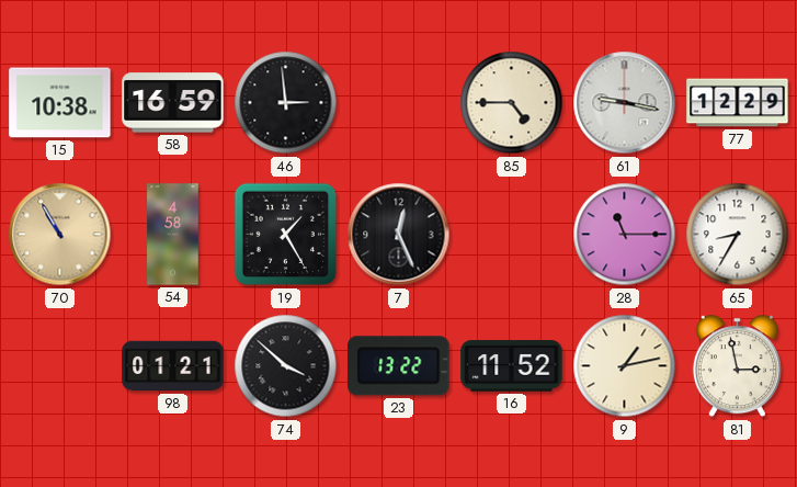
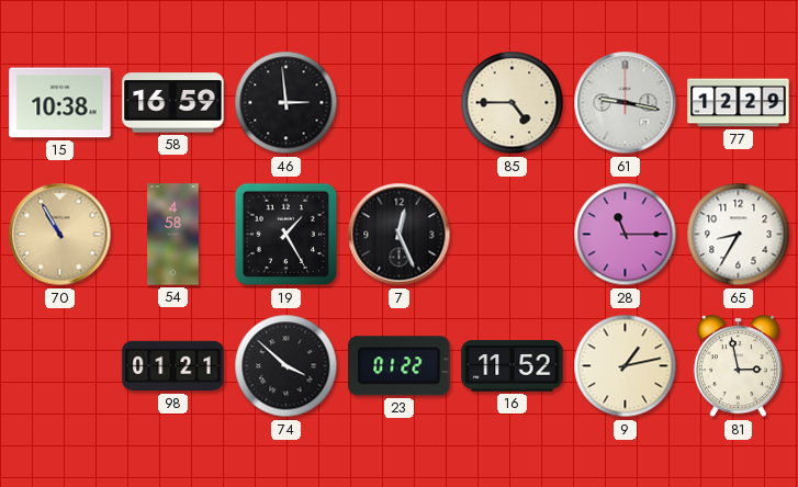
23: 13:22 -> 01:22
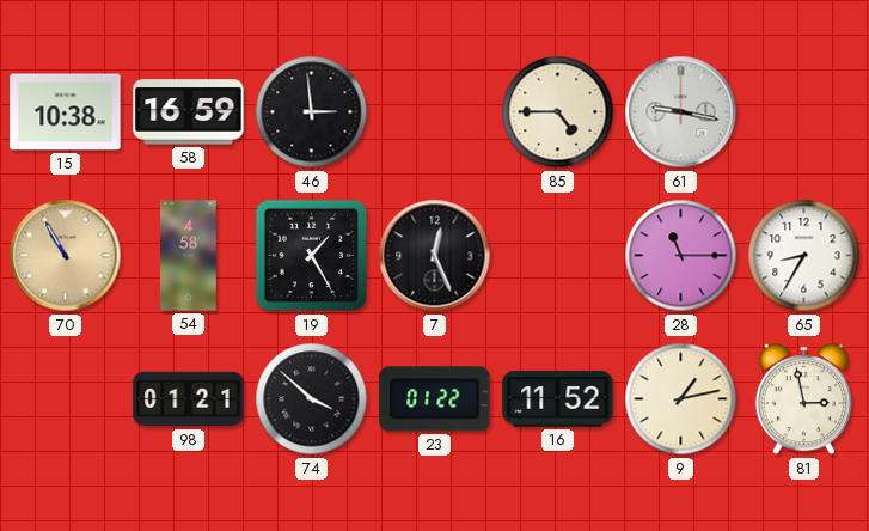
77: 12:29 -> none
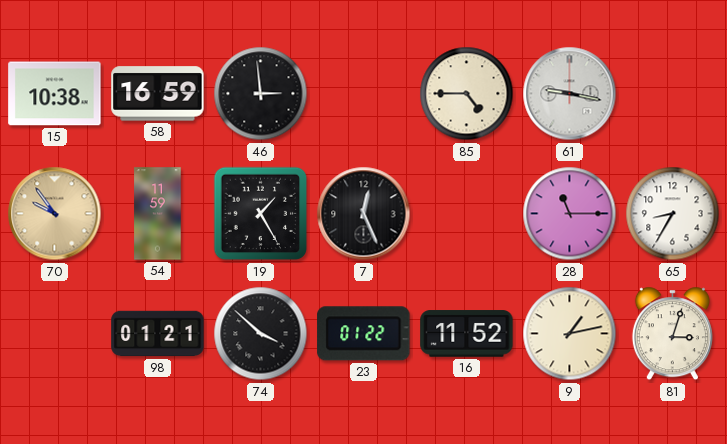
70: 10:55 -> 9:54
54: 4:58 -> 11:59
81: 2:58 -> 3:03
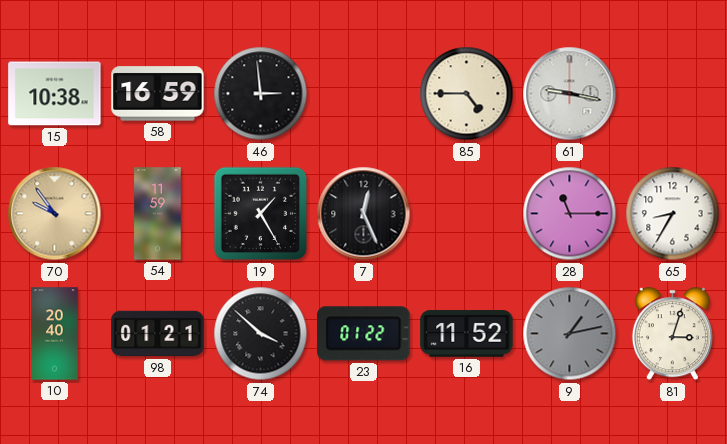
10: none -> 20:40
9 dial: cream -> grey
